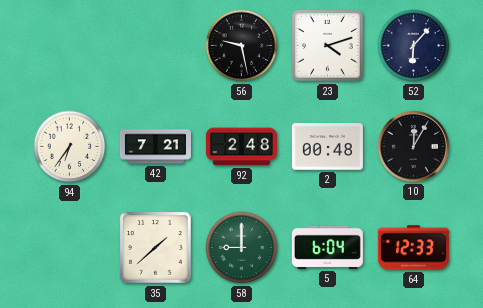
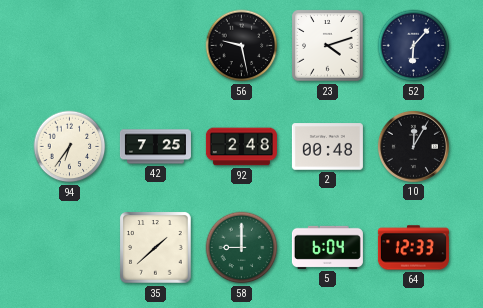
42: 7:21 -> 7:25
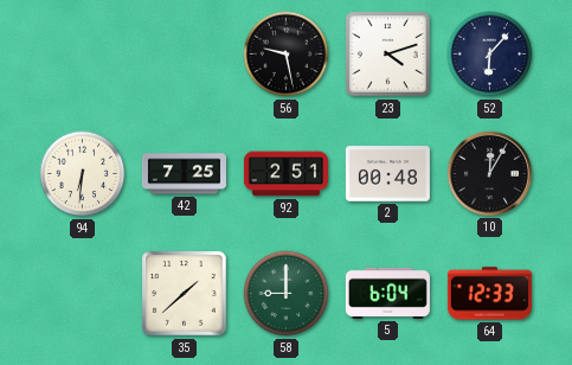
94: 6:36 -> 6:31
92: 2:48 -> 2:51
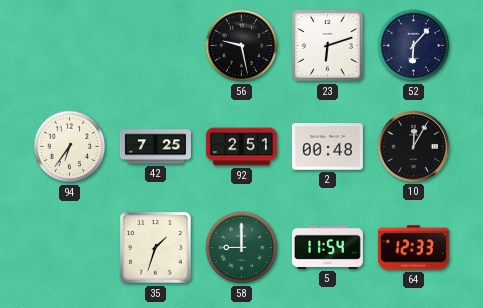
23: 4:12 -> 6:12
94: 6:31 -> 6:36
35: 1:38 -> 1:33
5: 6:04 -> 11:54
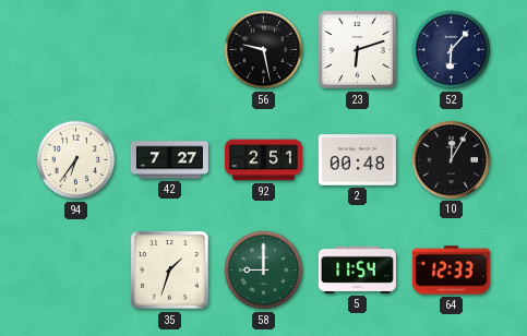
42: 7:25 -> 7:27
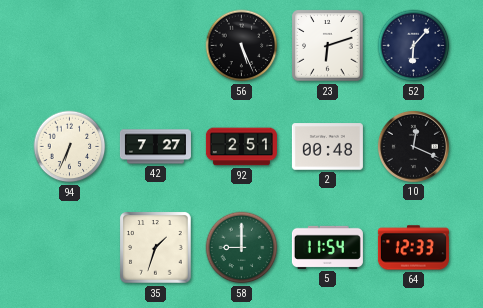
56: 9:28 -> 5:26
94: 6:36 -> 6:34
10: 12:05 -> 12:19
